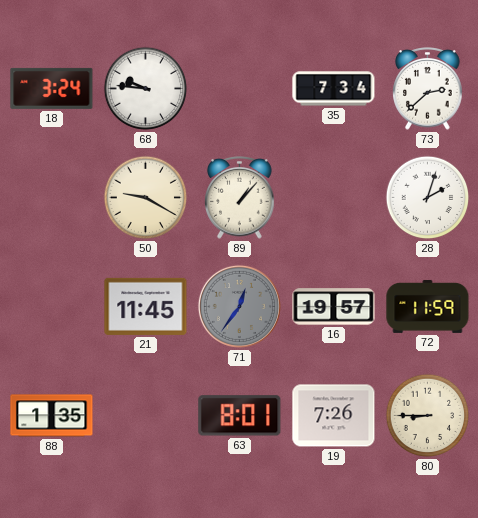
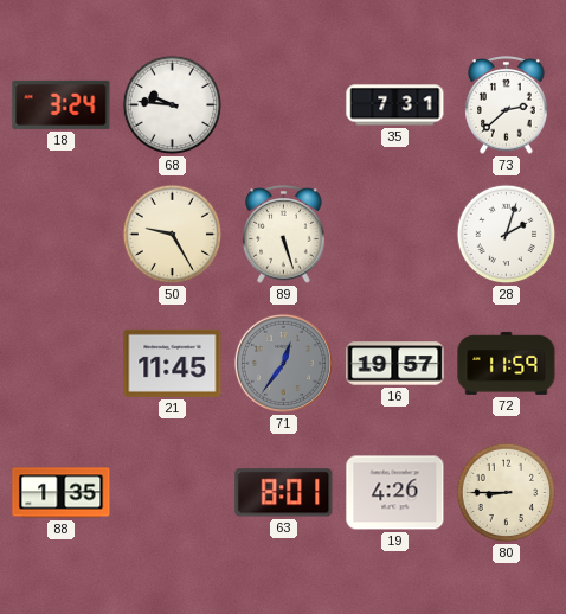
35: 7:34 -> 7:31
50: 9:20 -> 9:25
89: 1:07 -> 5:27
19: 7:26 -> 4:26
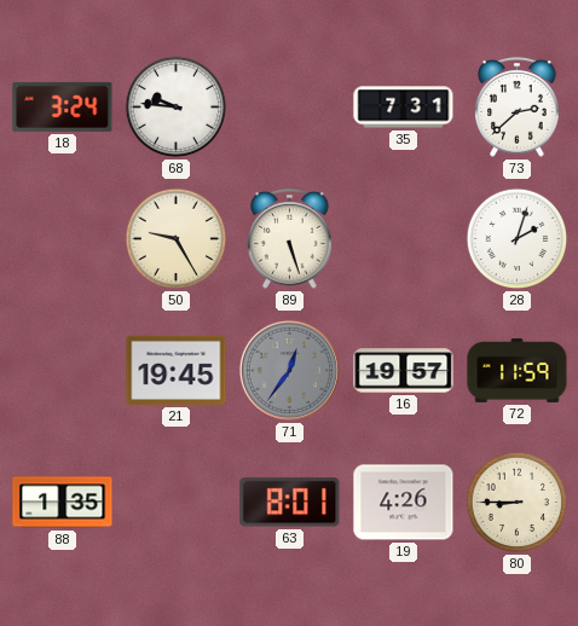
21: 11:45 -> 19:45
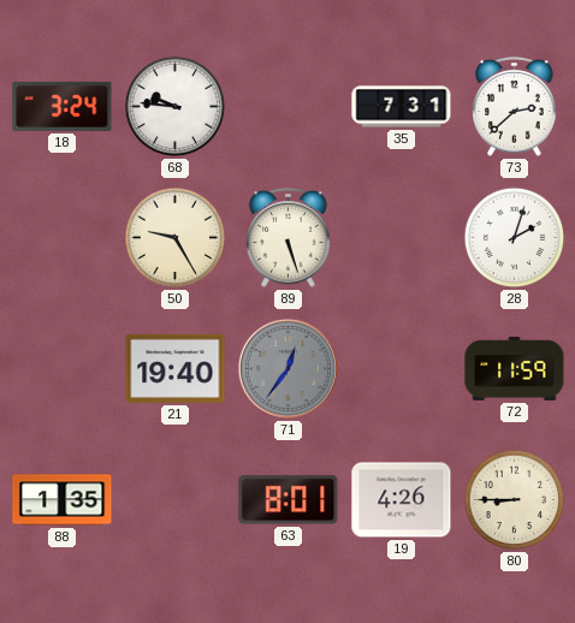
21: 19:45 -> 19:40
16: 19:57 -> none
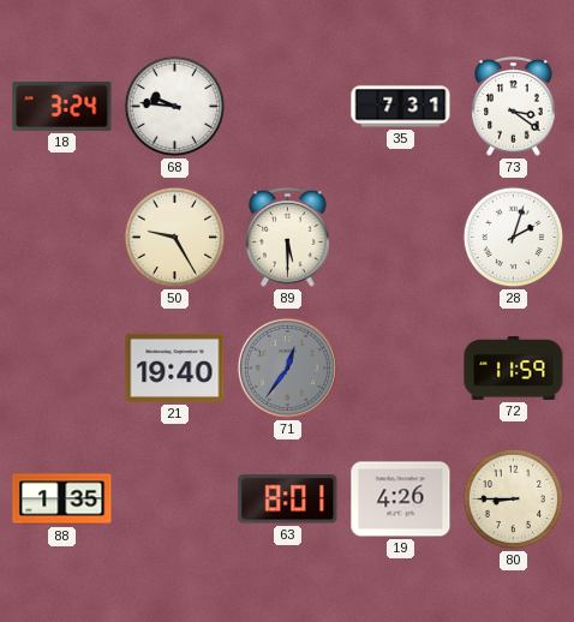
73: 2:38 -> 3:21
89: 5:27 -> 5:30
